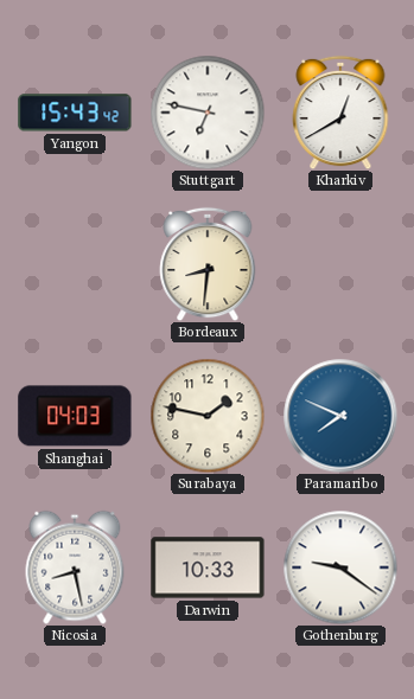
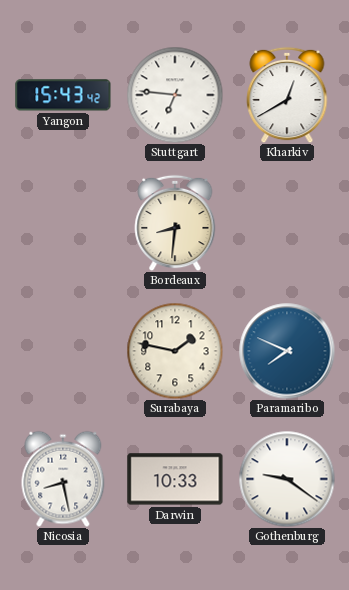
Stuttgart: 6:47 -> 6:46
Shanghai: 04:03 -> none
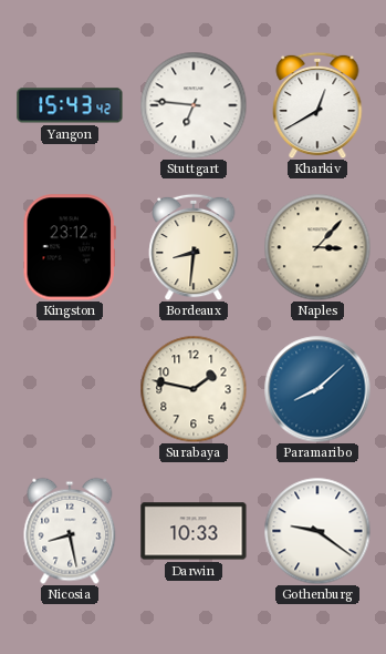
Kingston: none -> 23:12
Naples: none -> 3:07
Paramaribo: 7:49 -> 8:08
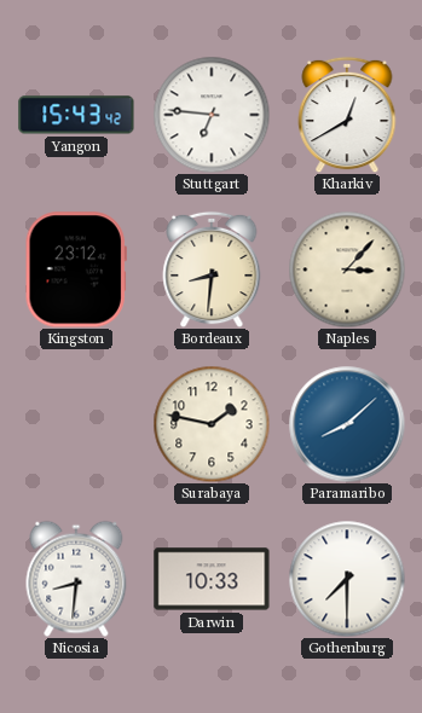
Nicosia: 8:28 -> 8:31
Gothenburg: 9:21 -> 7:30
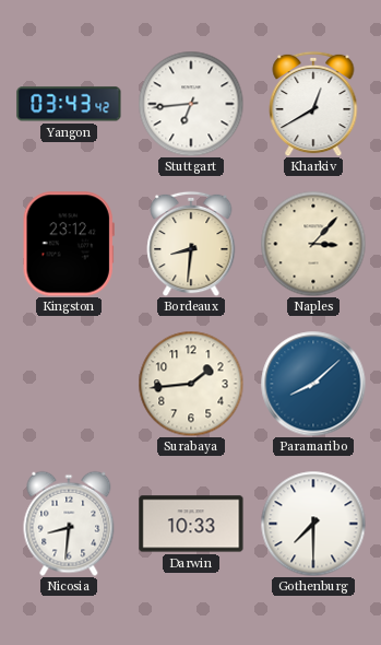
Yangon: 15:43 -> 03:43
Stuttgart: 6:46 -> 6:44
Surabaya: 1:47 -> 1:44
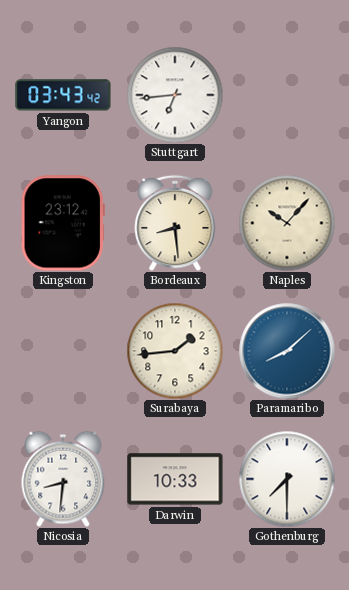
Kharkiv: 12:40 -> none
Bordeaux: 8:31 -> 8:29
Naples: 3:07 -> 10:07
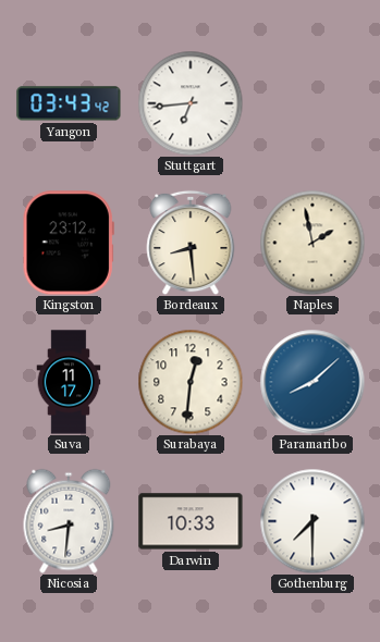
Naples: 10:07 -> 1:58
Suva: none -> 11:17
Surabaya: 1:44 -> 12:31
